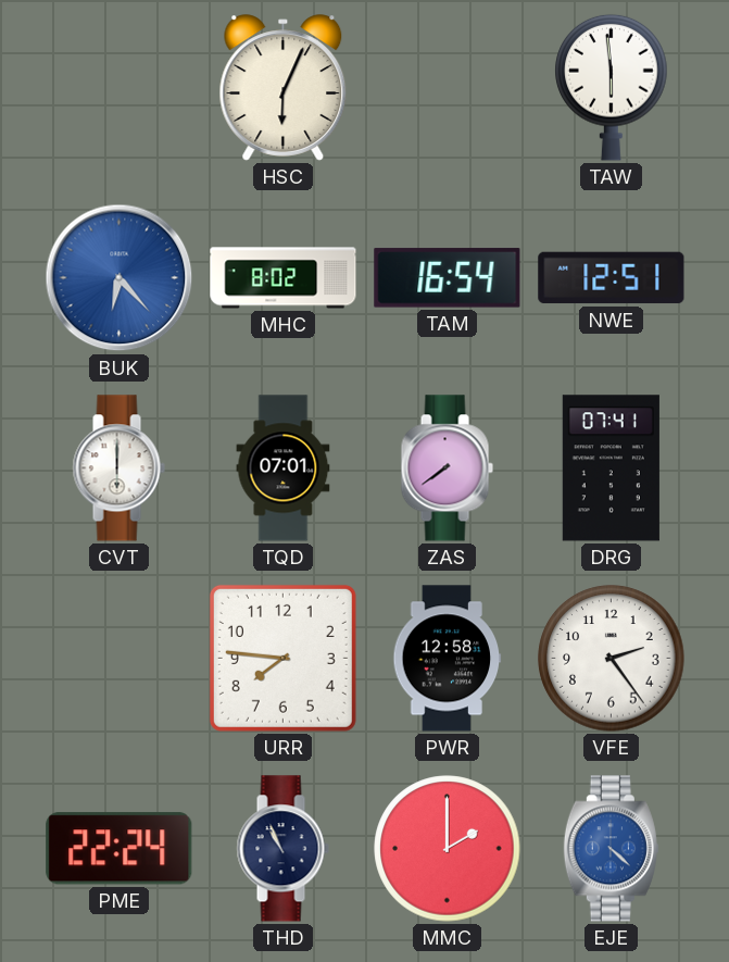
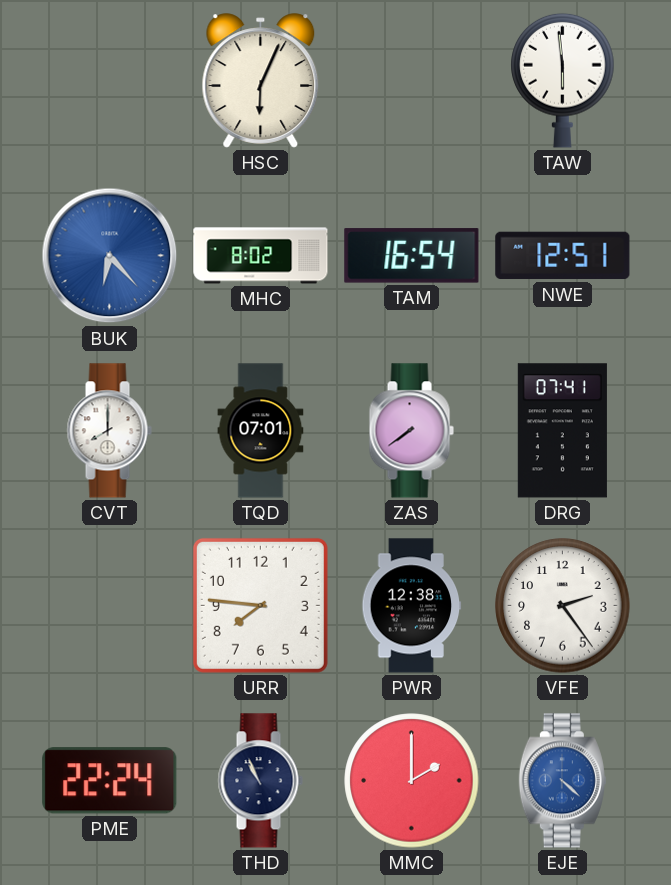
CVT: 6:00 -> 8:00
PWR: 12:58 -> 12:38
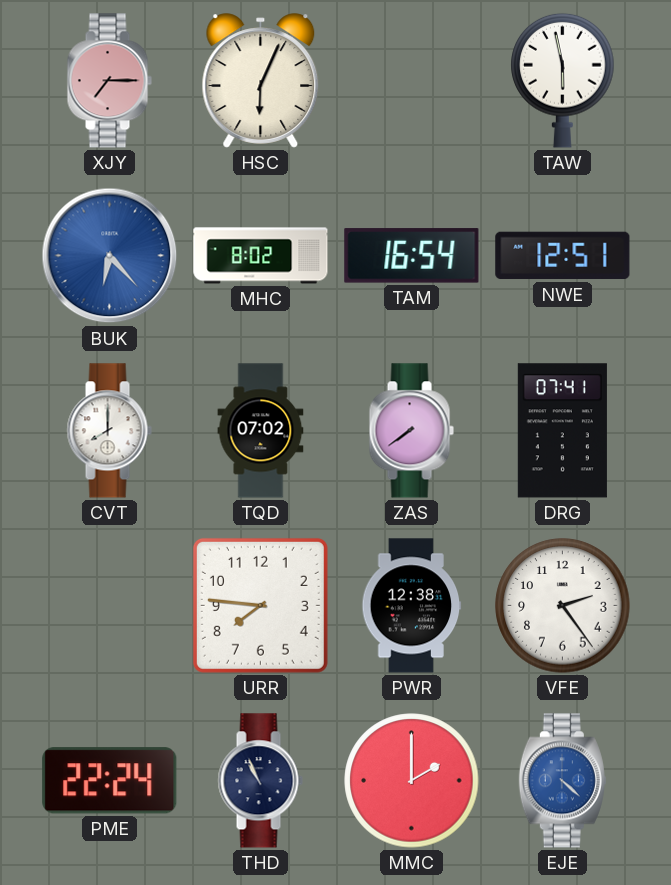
XJY: none -> 7:15
TAW: 5:59 -> 5:58
TQD: 07:01 -> 07:02
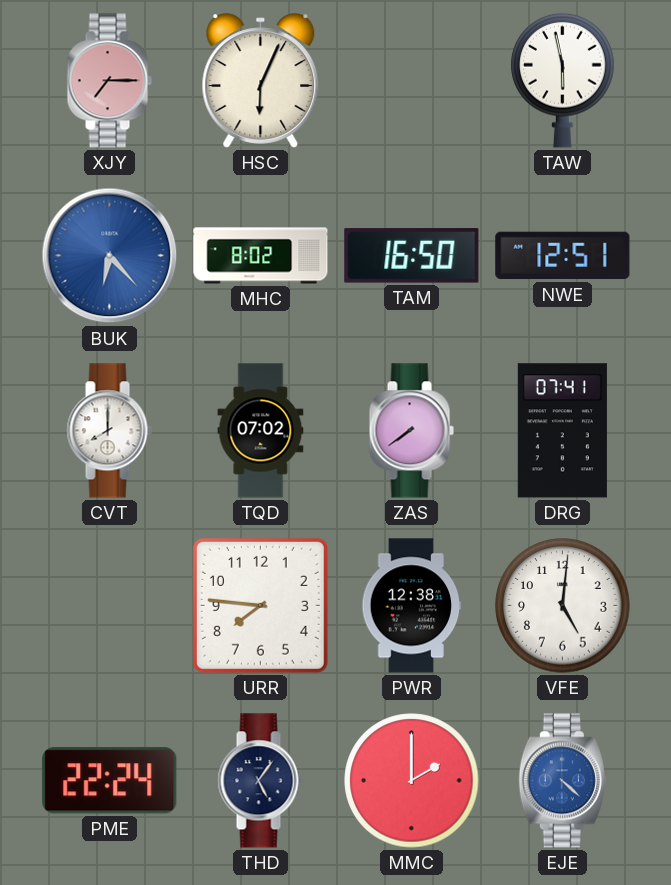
TAM: 16:54 -> 16:50
VFE: 2:24 -> 5:01
THD: 10:56 -> 5:06
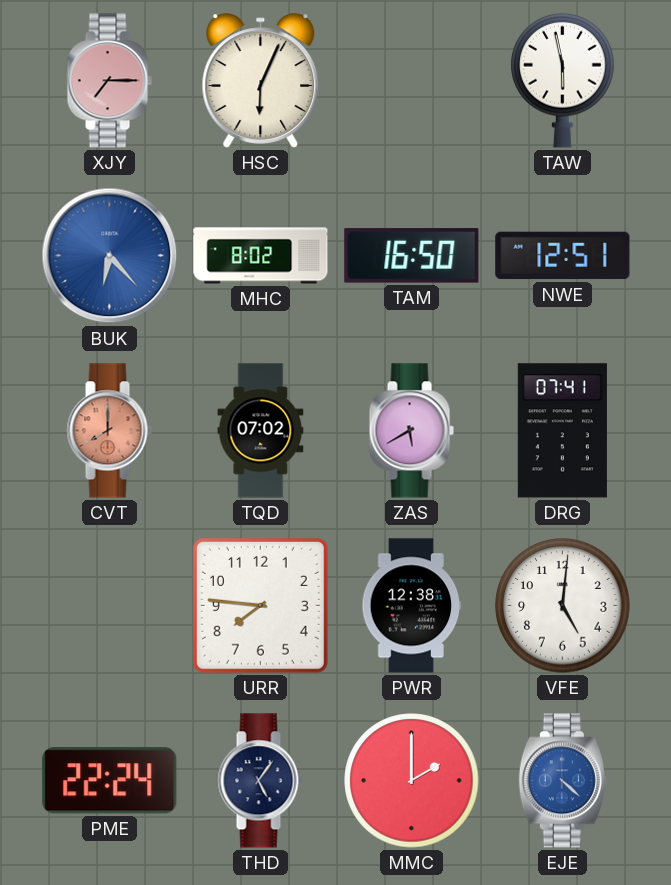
CVT dial: white -> salmon
ZAS: 7:39 -> 5:40
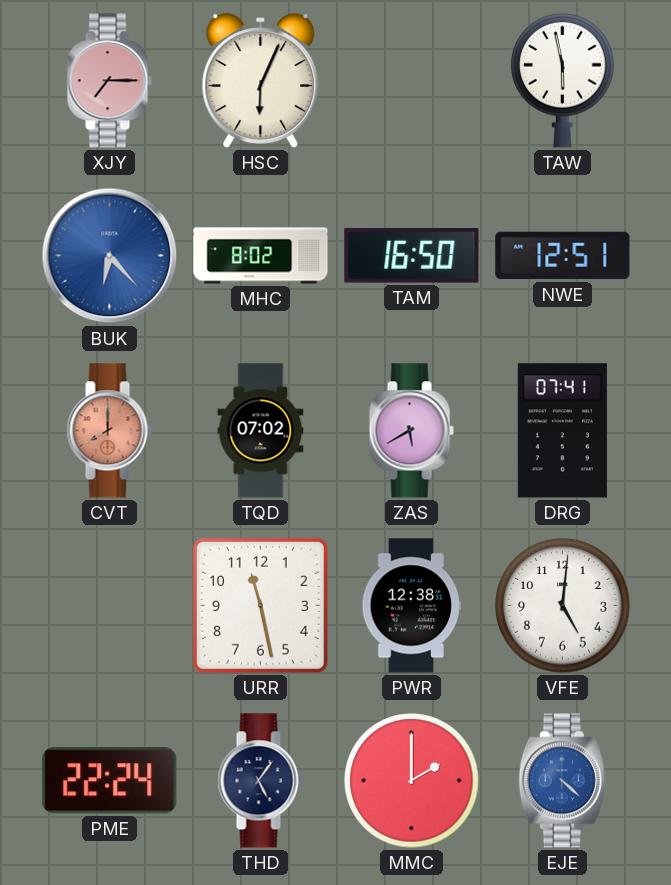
URR: 7:46 -> 11:28
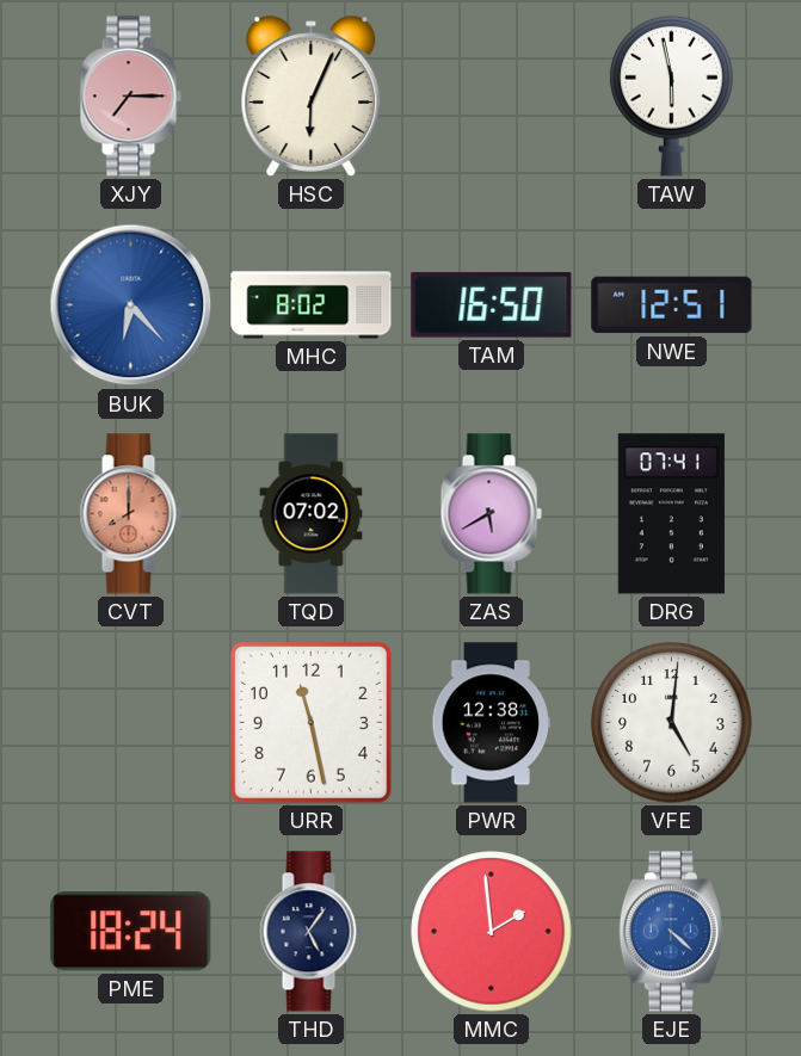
PME: 22:24 -> 18:24
MMC: 2:00 -> 1:59
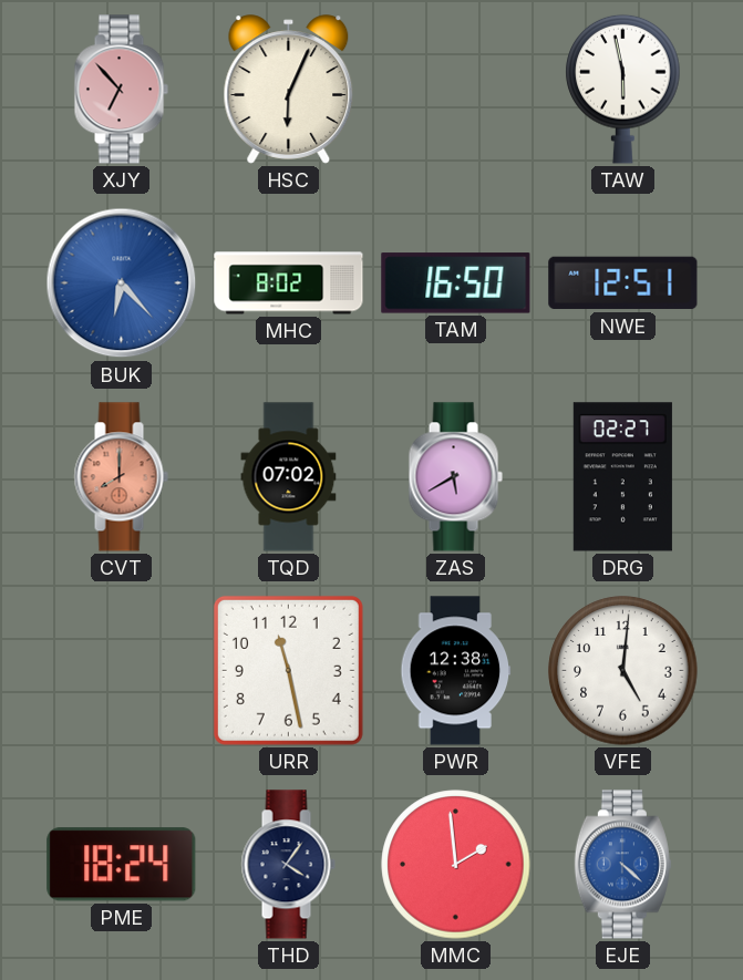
XJY: 7:15 -> 6:53
DRG: 07:41 -> 02:27
THD: 5:06 -> 4:06
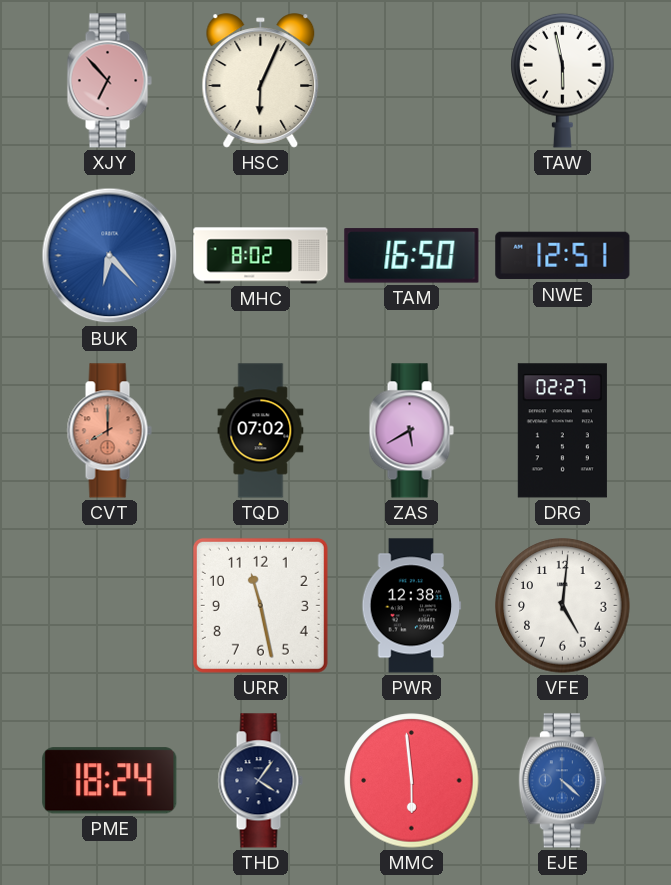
MMC: 1:59 -> 5:59
